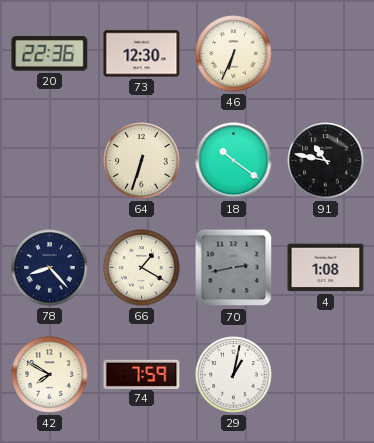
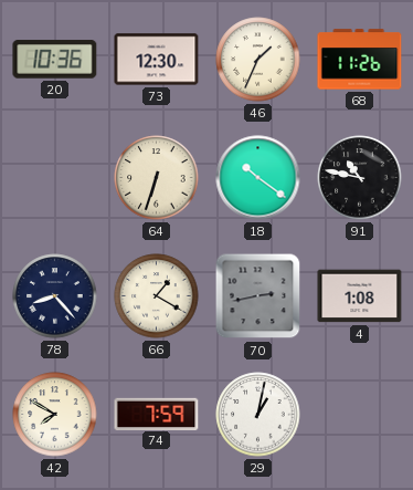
20: 22:36 -> 10:36
46: 6:34 -> 1:34
68: none -> 11:26
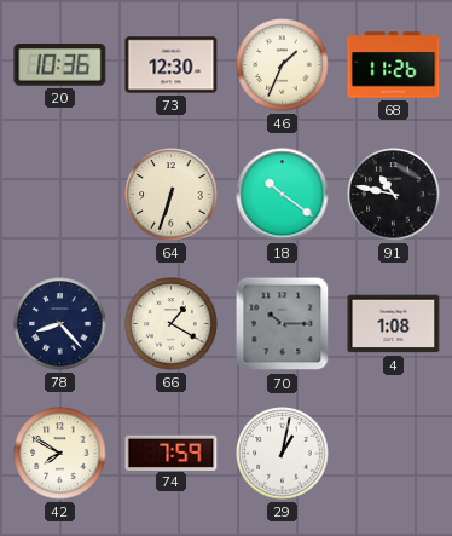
70: 2:43 -> 10:15
